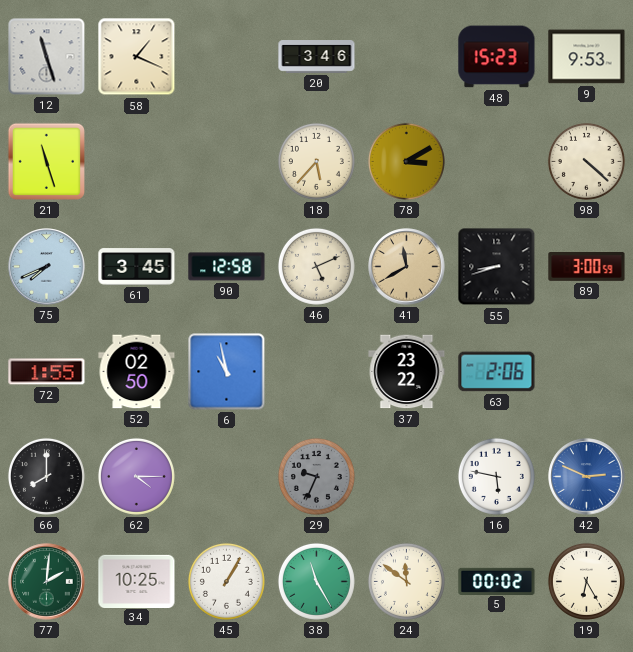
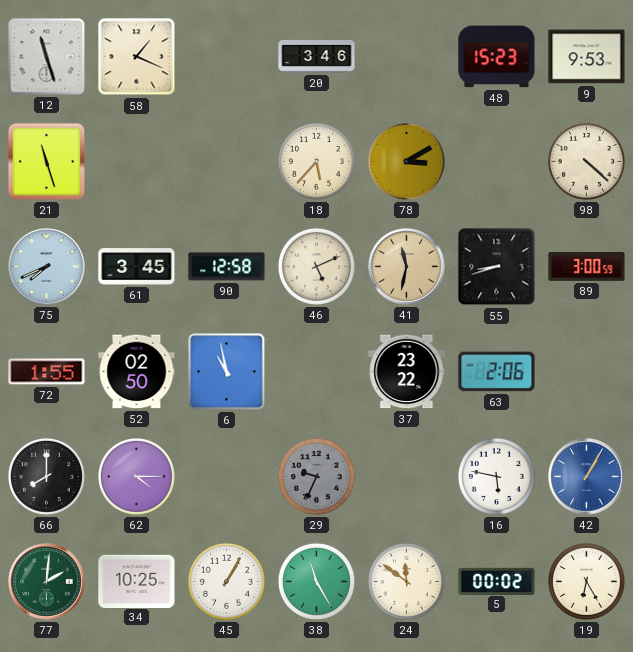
41: 11:40 -> 11:32
42: 2:49 -> 1:05
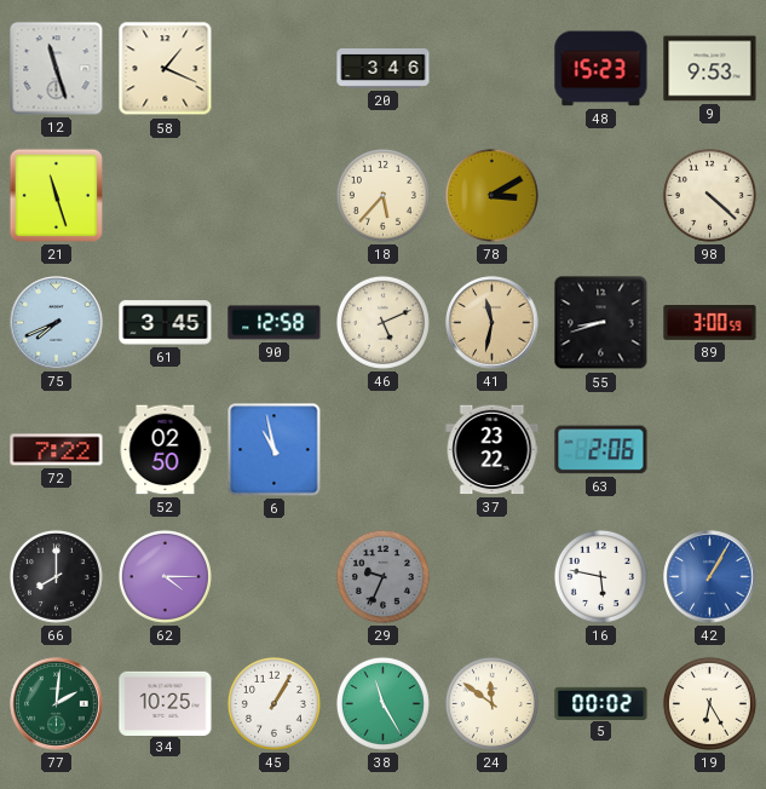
72: 1:55 -> 7:22
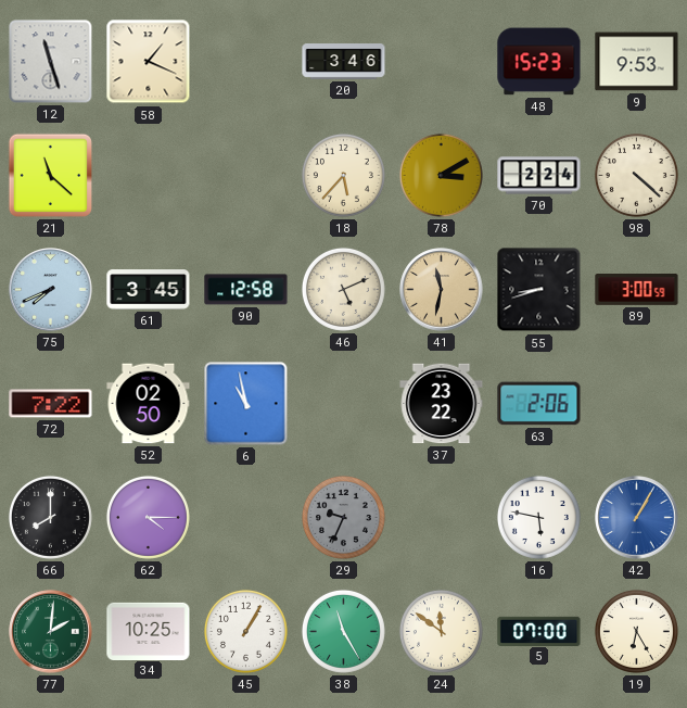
21: 11:27 -> 11:22
70: none -> 2:24
5: 00:02 -> 07:00
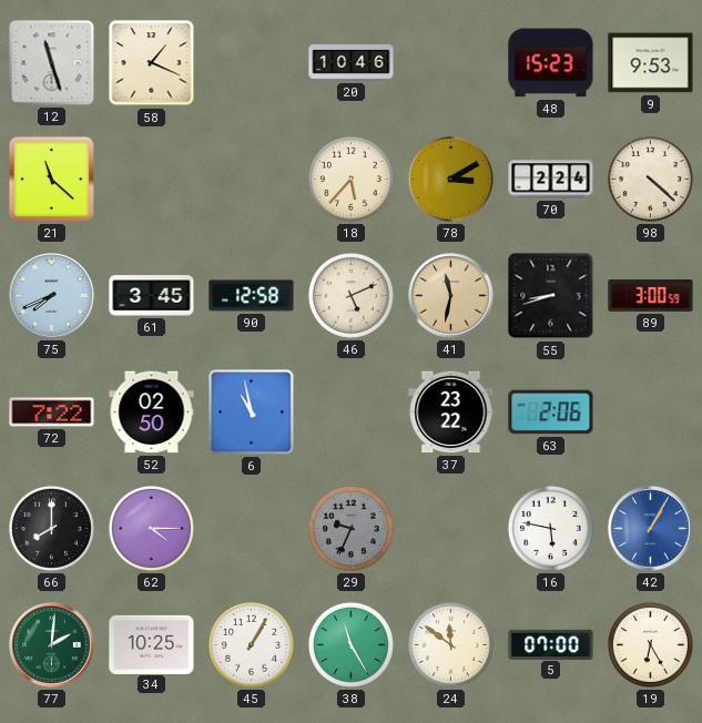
20: 3:46 -> 10:46
